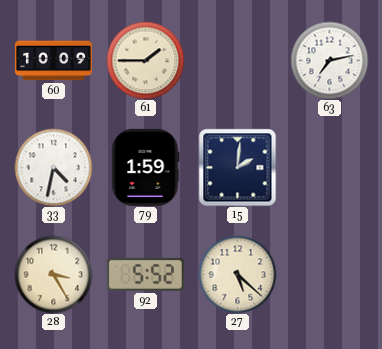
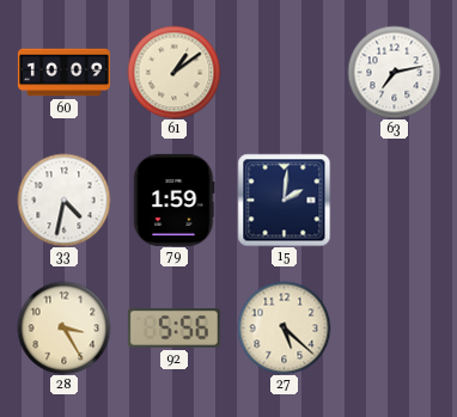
61: 1:45 -> 1:09
92: 5:52 -> 5:56
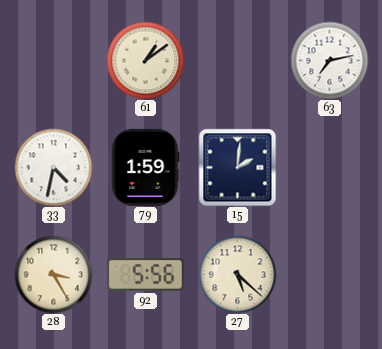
60: 10:09 -> none
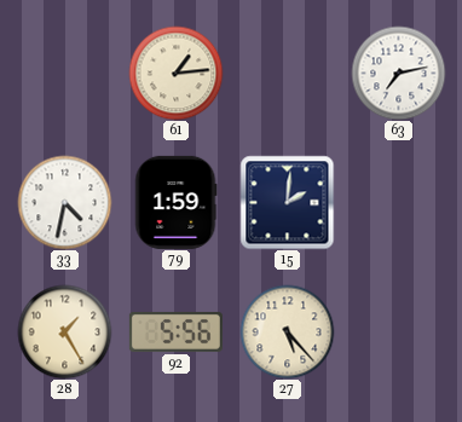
61: 1:09 -> 1:14
28: 3:25 -> 1:25
27: 5:22 -> 5:23
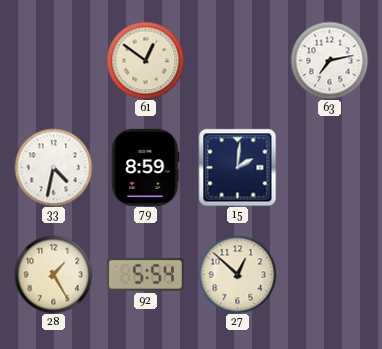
61: 1:14 -> 12:51
79: 1:59 -> 8:59
92: 5:56 -> 5:54
27: 5:23 -> 12:52
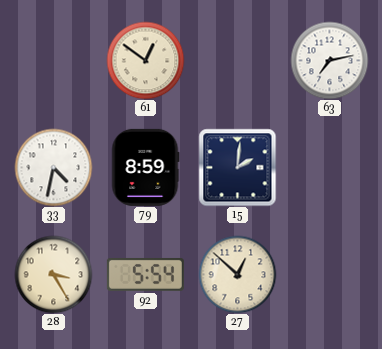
28: 1:25 -> 3:25
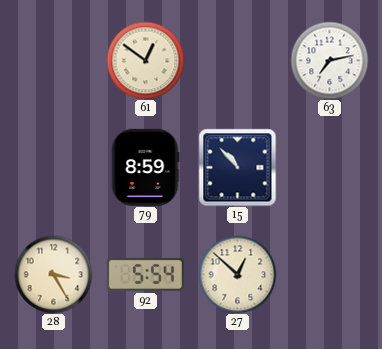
33: 4:32 -> none
15: 2:01 -> 10:53
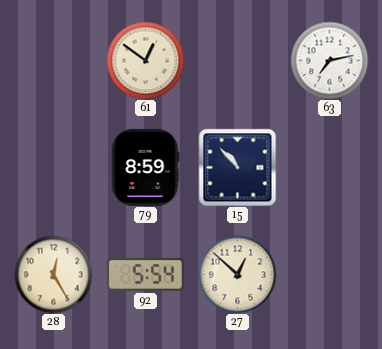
28: 3:25 -> 12:25
